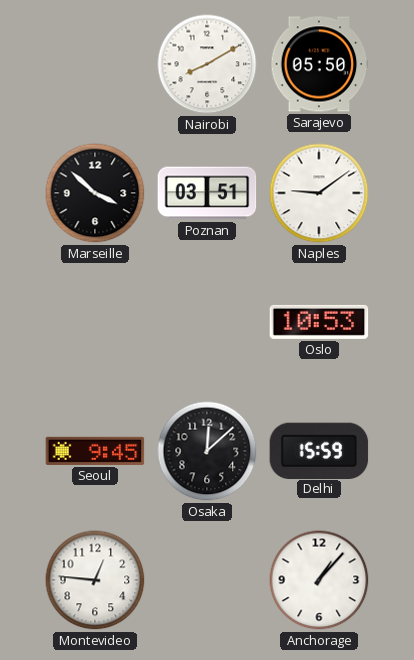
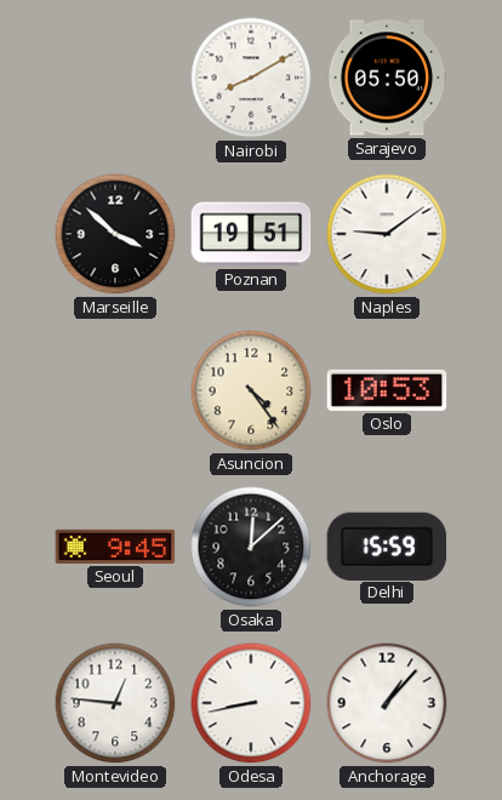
Poznan: 03:51 -> 19:51
Asuncion: none -> 4:24
Odesa: none -> 8:43
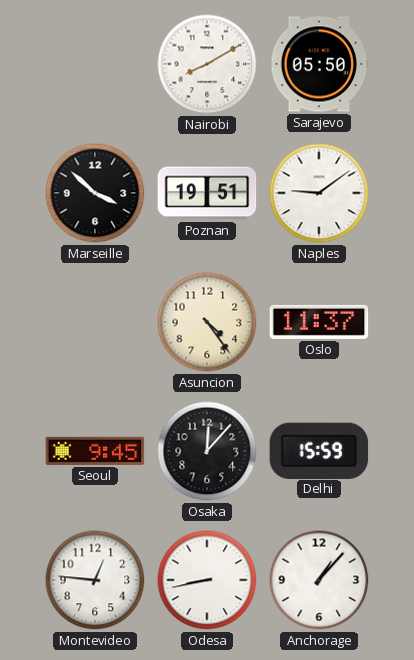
Oslo: 10:53 -> 11:37
Osaka: 12:08 -> 12:07
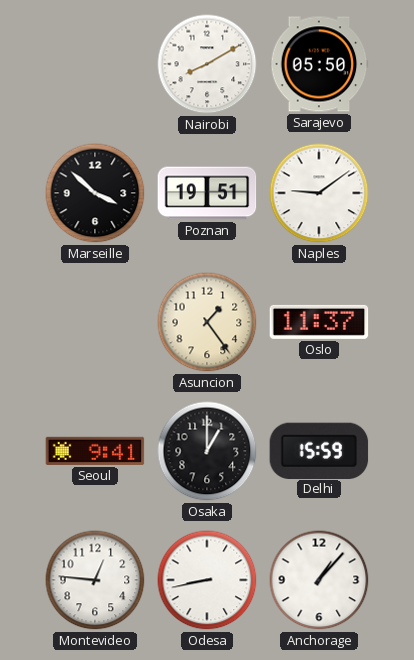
Asuncion: 4:24 -> 1:24
Seoul: 9:45 -> 9:41
Osaka: 12:07 -> 1:00
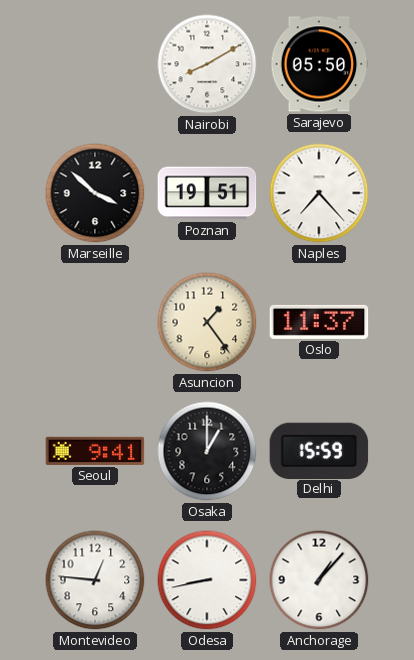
Naples: 9:09 -> 7:23
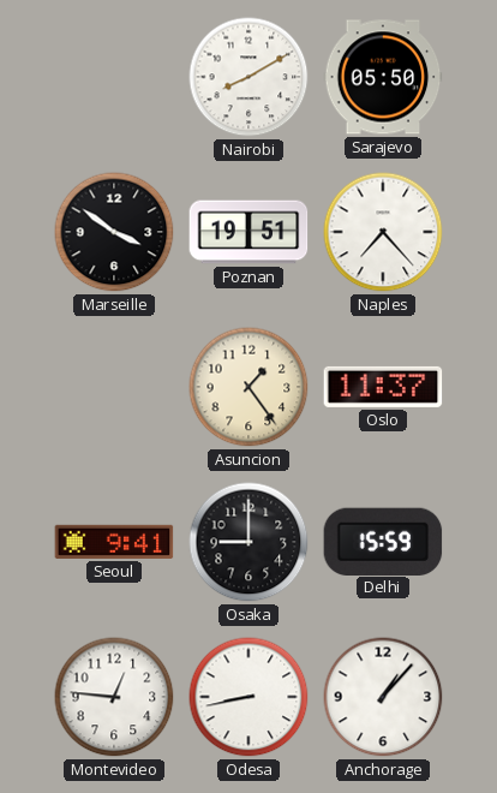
Marseille: 3:52 -> 3:51
Osaka: 1:00 -> 9:00
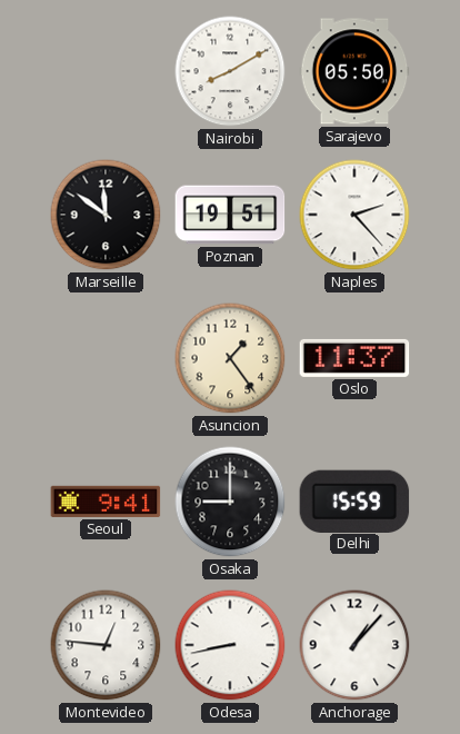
Marseille: 3:51 -> 11:51
Naples: 7:23 -> 2:23
